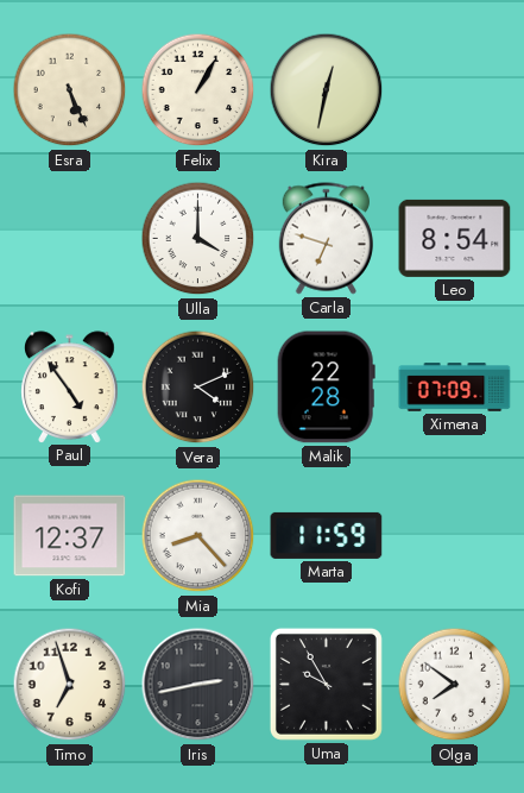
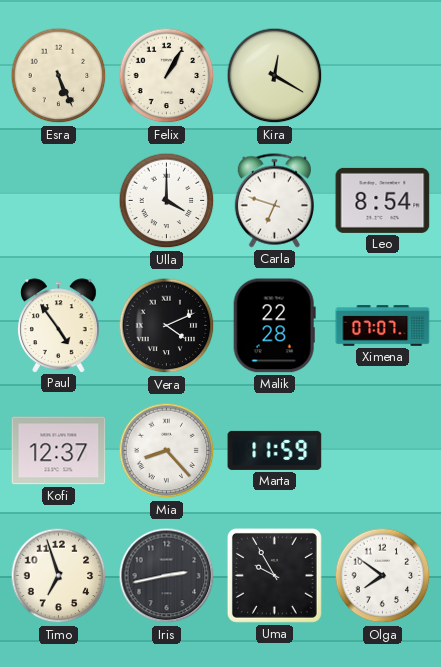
Kira: 12:32 -> 12:20
Ximena: 07:09 -> 07:07
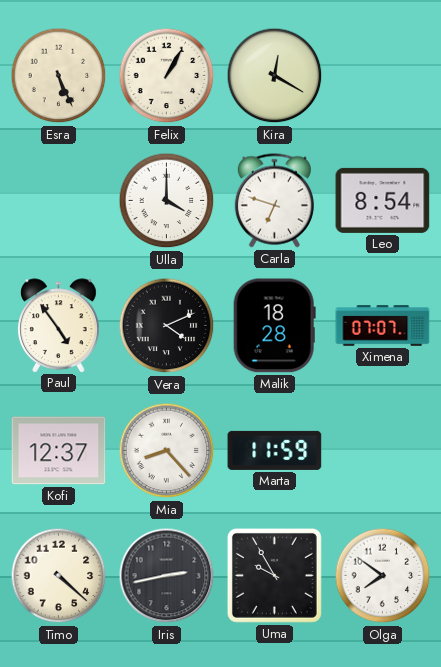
Malik: 22:28 -> 18:28
Timo: 6:57 -> 4:22
